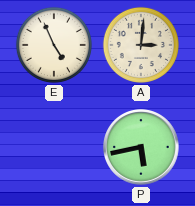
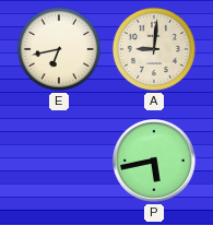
E: 4:56 -> 6:43
A: 3:01 -> 9:01
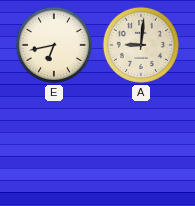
P: 5:43 -> none
